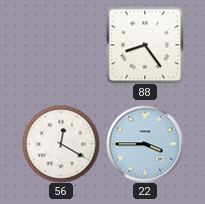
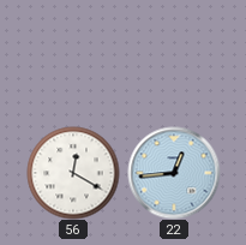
88: 8:24 -> none
22: 3:45 -> 12:44
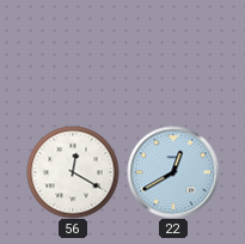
22: 12:44 -> 12:40
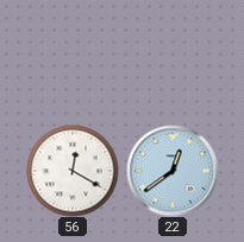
22: 12:40 -> 12:39
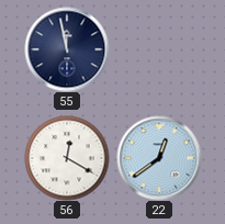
55: none -> 11:58
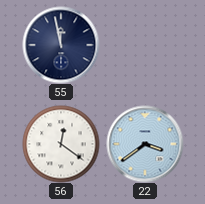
56: 12:20 -> 12:21
22: 12:39 -> 3:39
